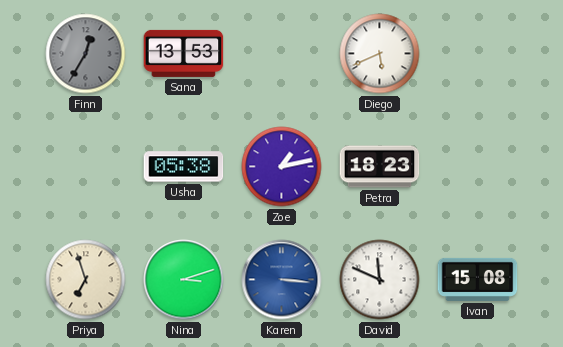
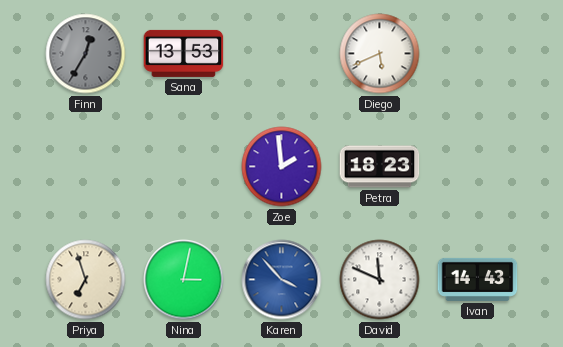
Usha: 05:38 -> none
Zoe: 1:13 -> 1:59
Nina: 3:12 -> 3:02
Karen: 3:16 -> 3:53
Ivan: 15:08 -> 14:43
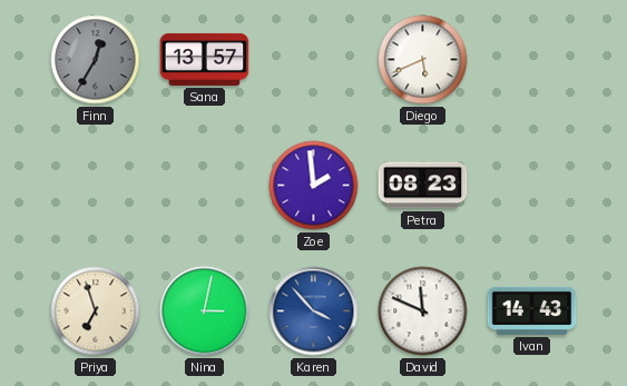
Sana: 13:53 -> 13:57
Petra: 18:23 -> 08:23
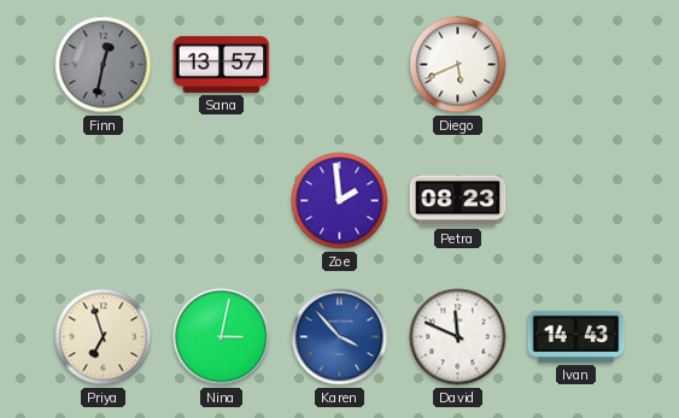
Finn: 12:35 -> 12:32
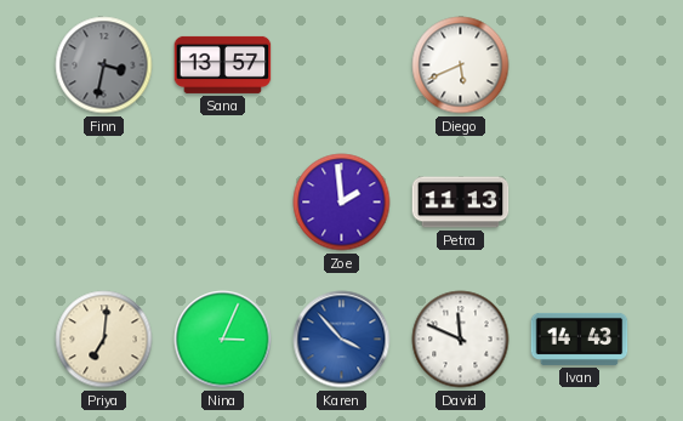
Finn: 12:32 -> 3:32
Petra: 08:23 -> 11:13
Priya: 6:57 -> 7:01
Nina: 3:02 -> 3:04
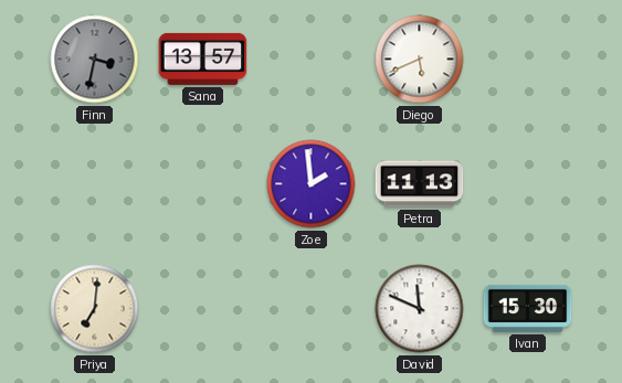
Nina: 3:04 -> none
Karen: 3:53 -> none
Ivan: 14:43 -> 15:30
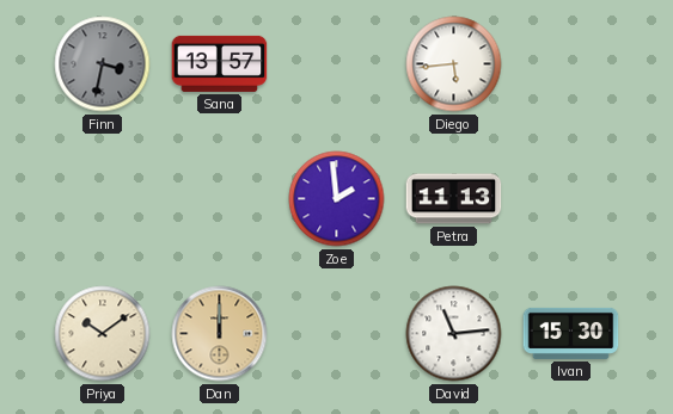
Diego: 5:41 -> 5:44
Priya: 7:01 -> 10:09
Dan: none -> 12:00
David: 11:49 -> 11:14
